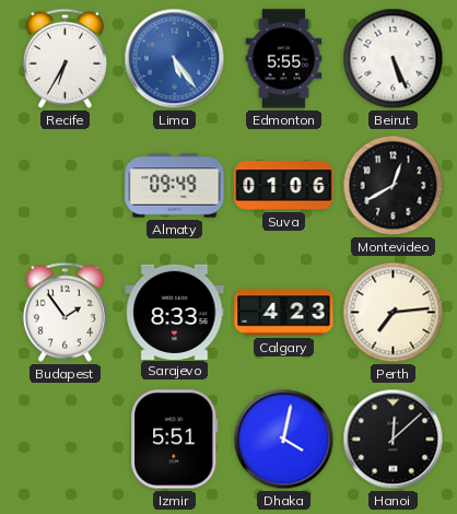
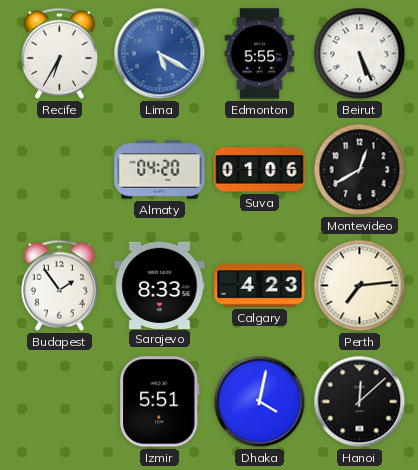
Lima: 5:24 -> 5:20
Almaty: 09:49 -> 04:20
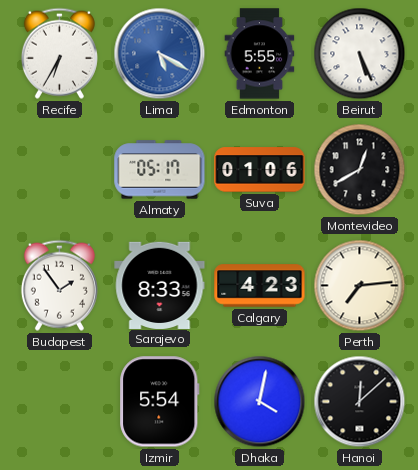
Almaty: 04:20 -> 05:17
Izmir: 5:51 -> 5:54
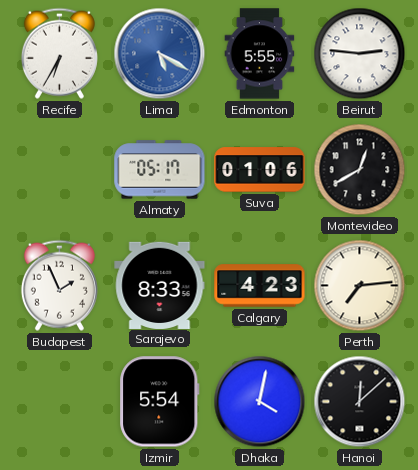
Beirut: 5:26 -> 2:46
Budapest: 1:54 -> 1:56
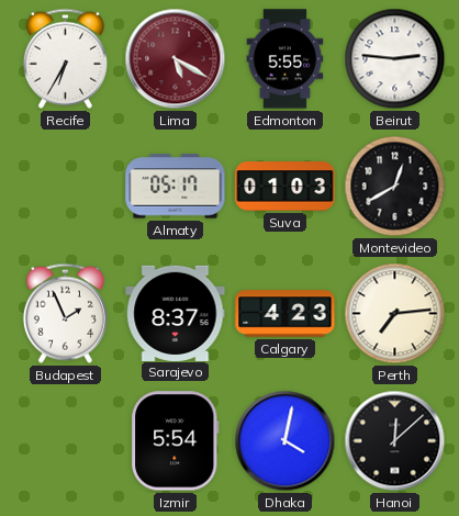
Lima dial: blue -> burgundy
Suva: 01:06 -> 01:03
Sarajevo: 8:33 -> 8:37
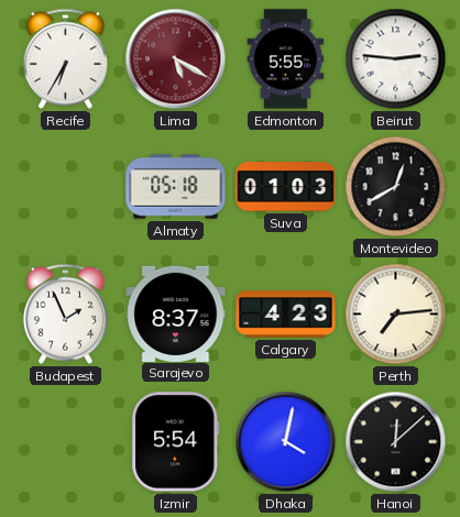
Almaty: 05:17 -> 05:18
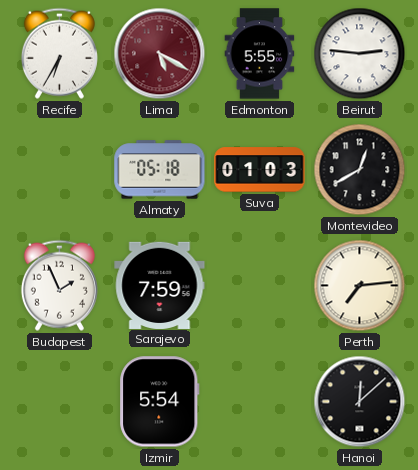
Sarajevo: 8:37 -> 7:59
Calgary: 4:23 -> none
Dhaka: 4:02 -> none
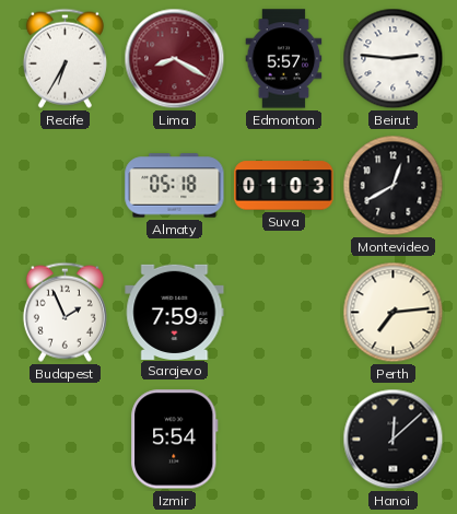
Lima: 5:20 -> 8:20
Edmonton: 5:55 -> 5:57
